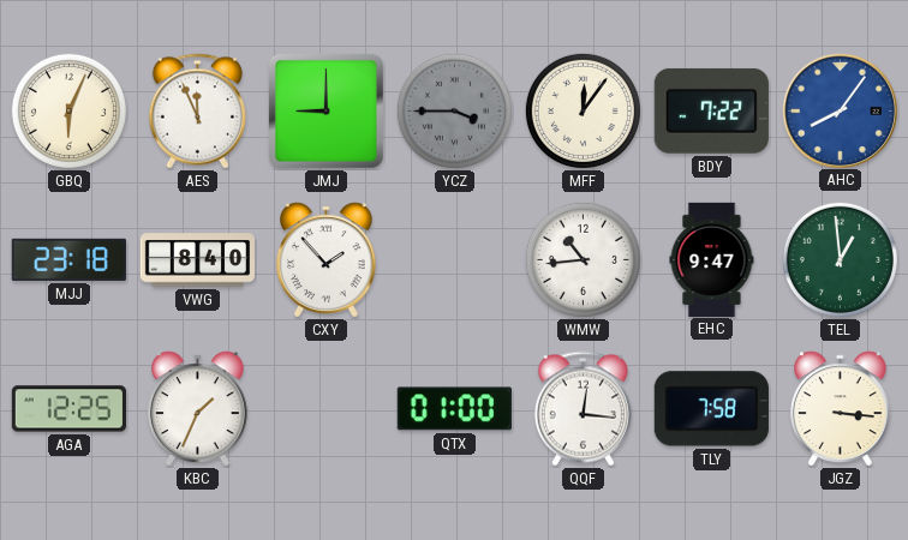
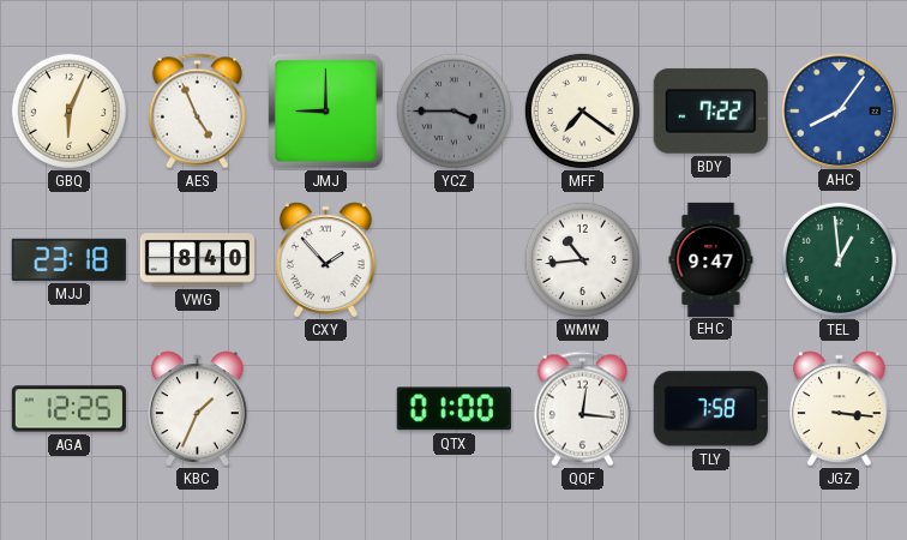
AES: 11:56 -> 4:56
MFF: 12:06 -> 7:21
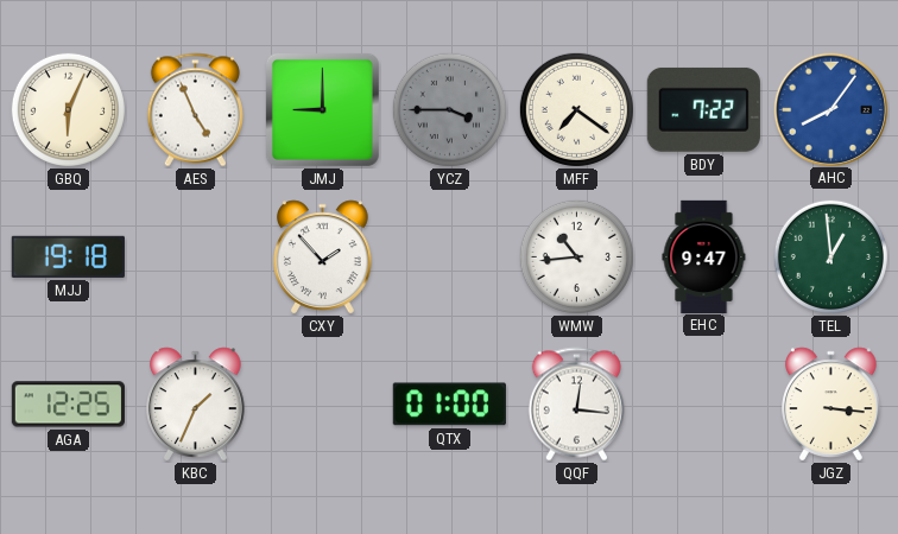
MJJ: 23:18 -> 19:18
VWG: 8:40 -> none
TLY: 7:58 -> none
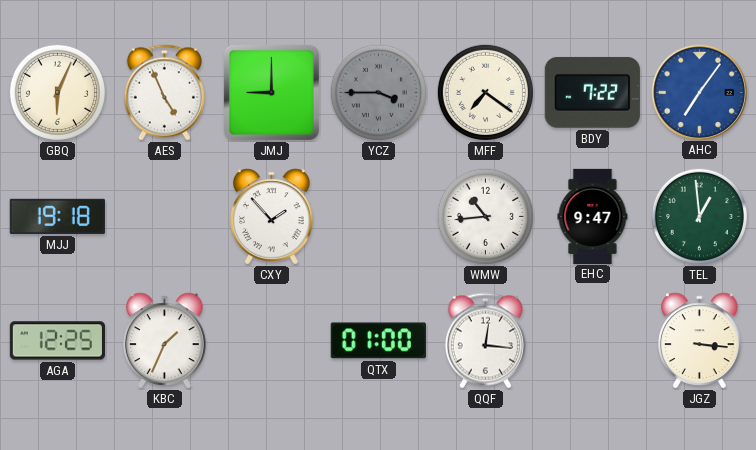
AHC: 8:06 -> 7:06
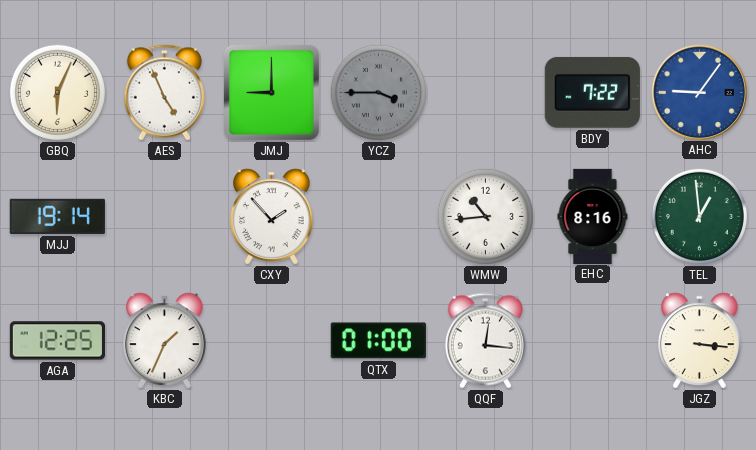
MFF: 7:21 -> none
AHC: 7:06 -> 9:06
MJJ: 19:18 -> 19:14
EHC: 9:47 -> 8:16
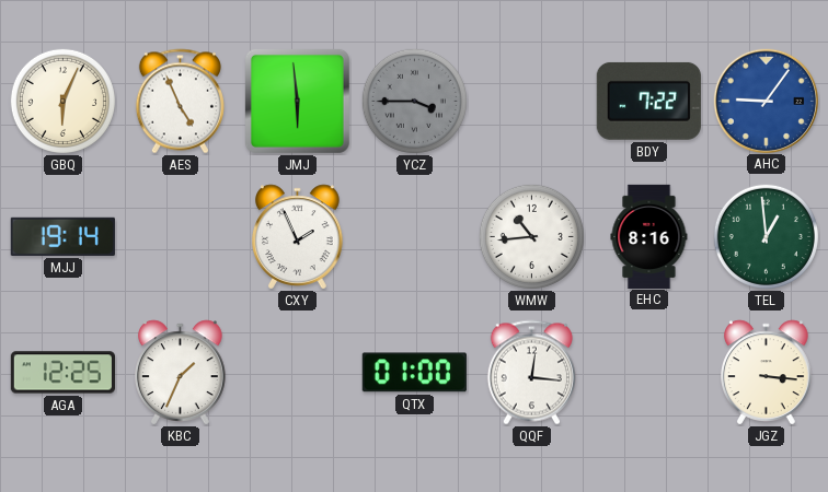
JMJ: 9:00 -> 5:59
CXY: 1:53 -> 1:56
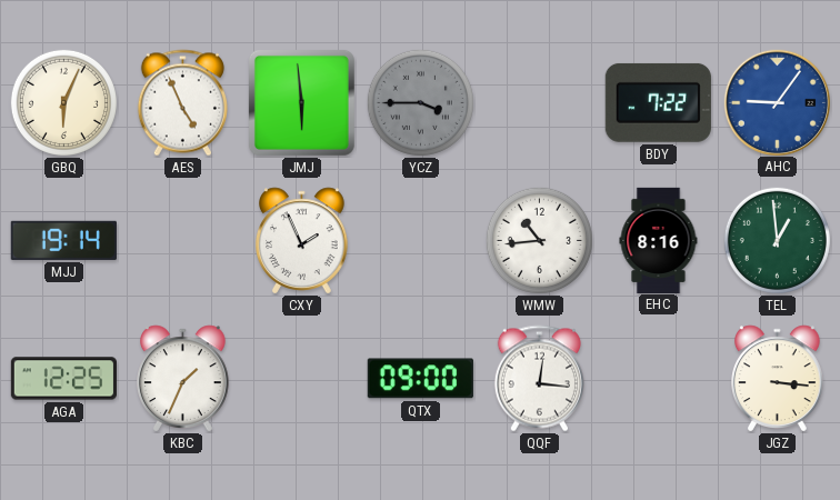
QTX: 01:00 -> 09:00
